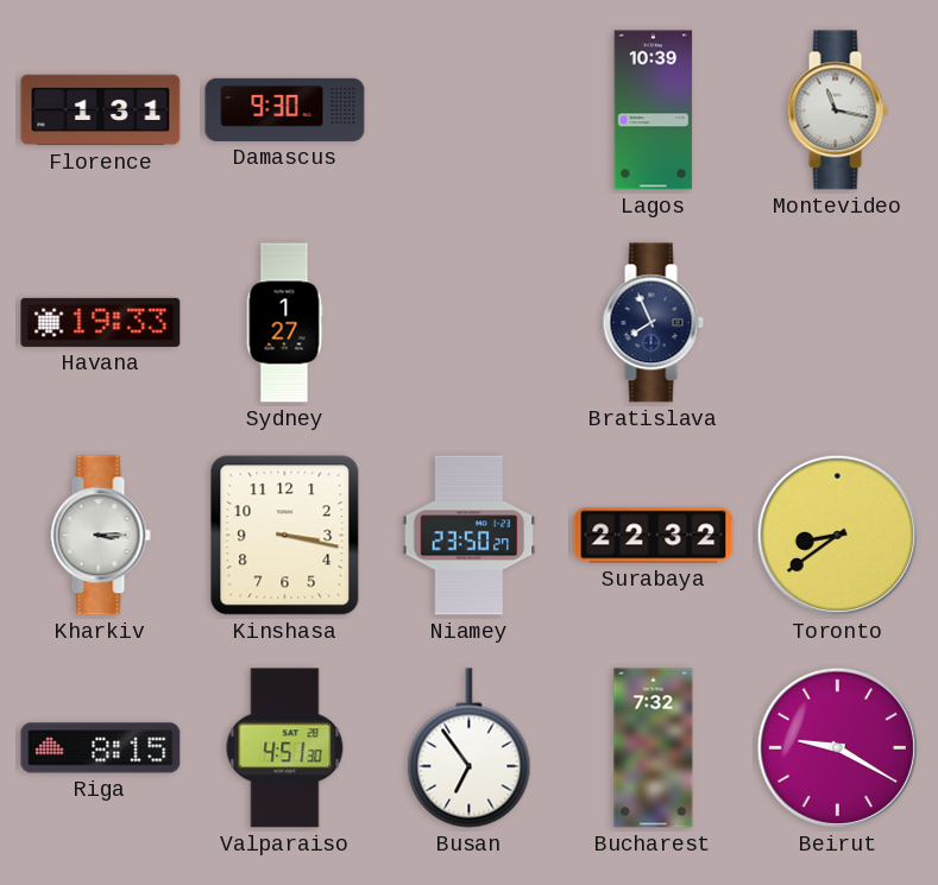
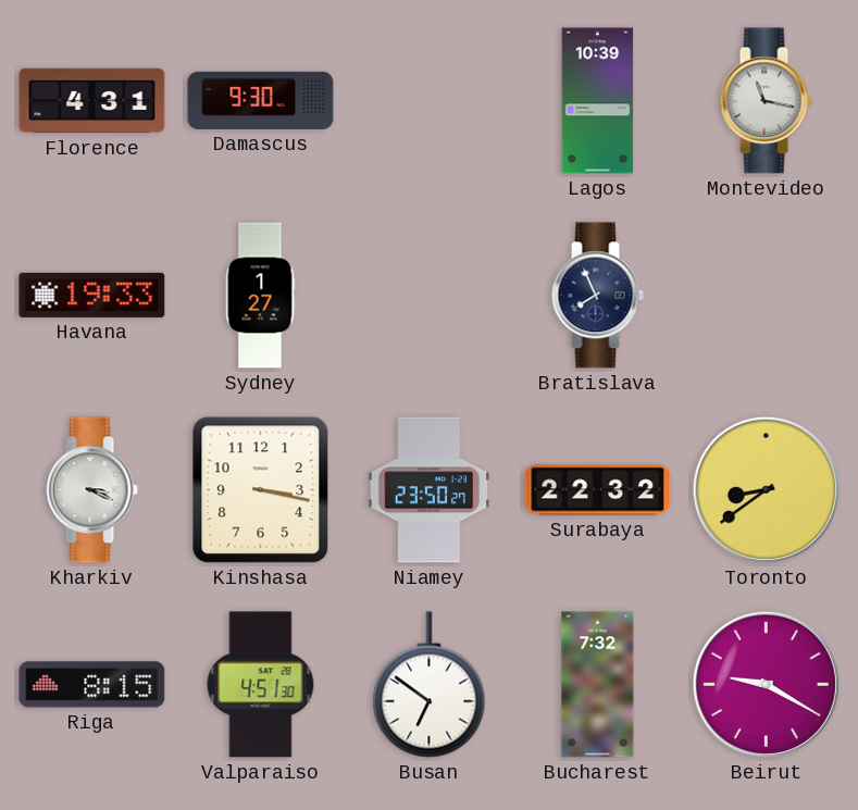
Florence: 1:31 -> 4:31
Kharkiv: 3:15 -> 3:19
Busan: 6:54 -> 6:51
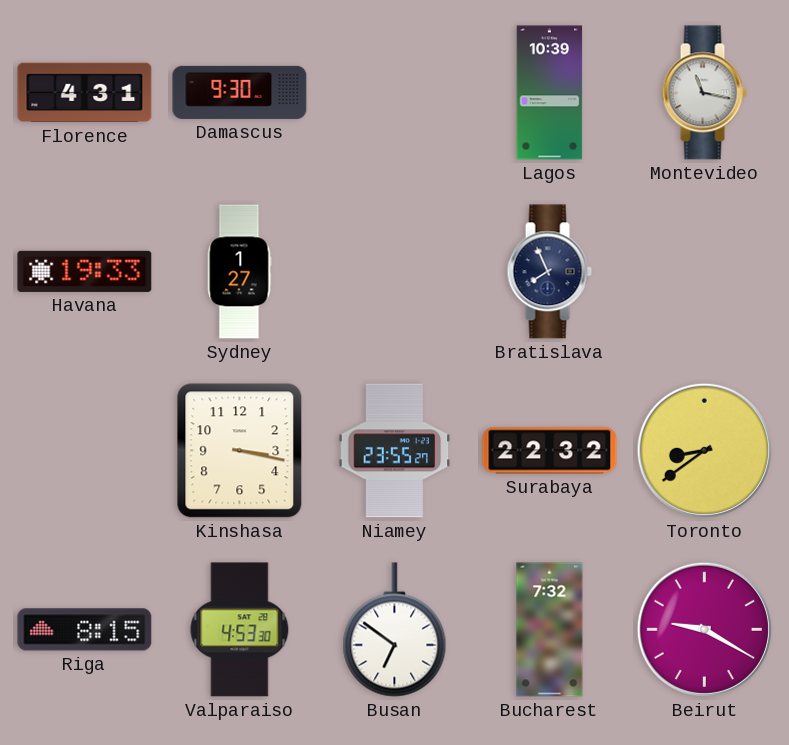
Kharkiv: 3:19 -> none
Niamey: 23:50 -> 23:55
Valparaiso: 4:51 -> 4:53
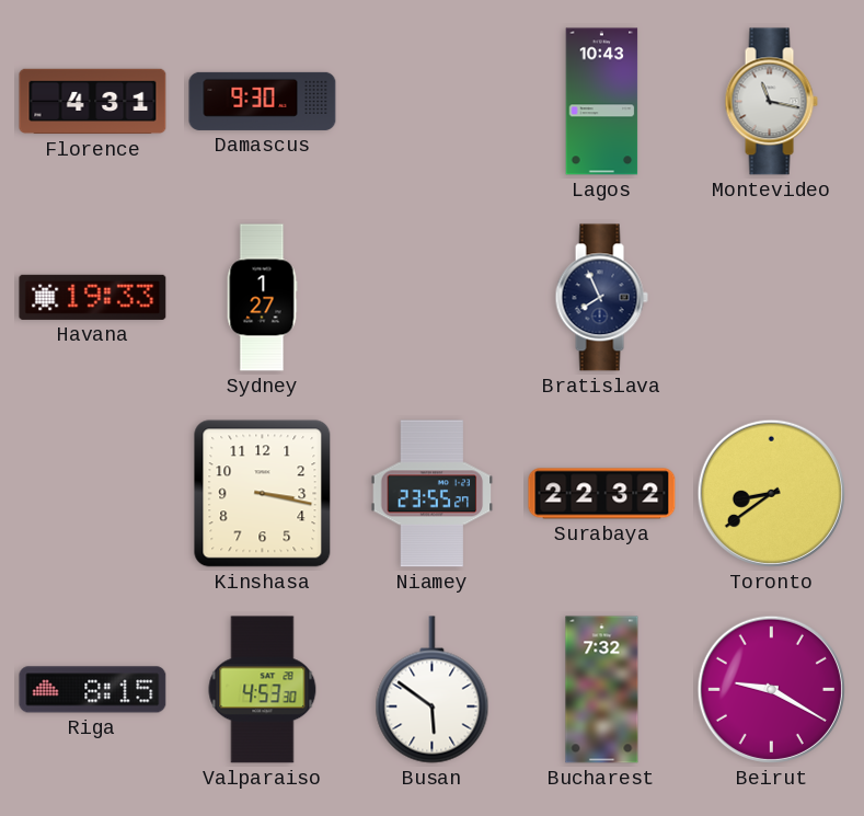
Lagos: 10:39 -> 10:43
Busan: 6:51 -> 5:51
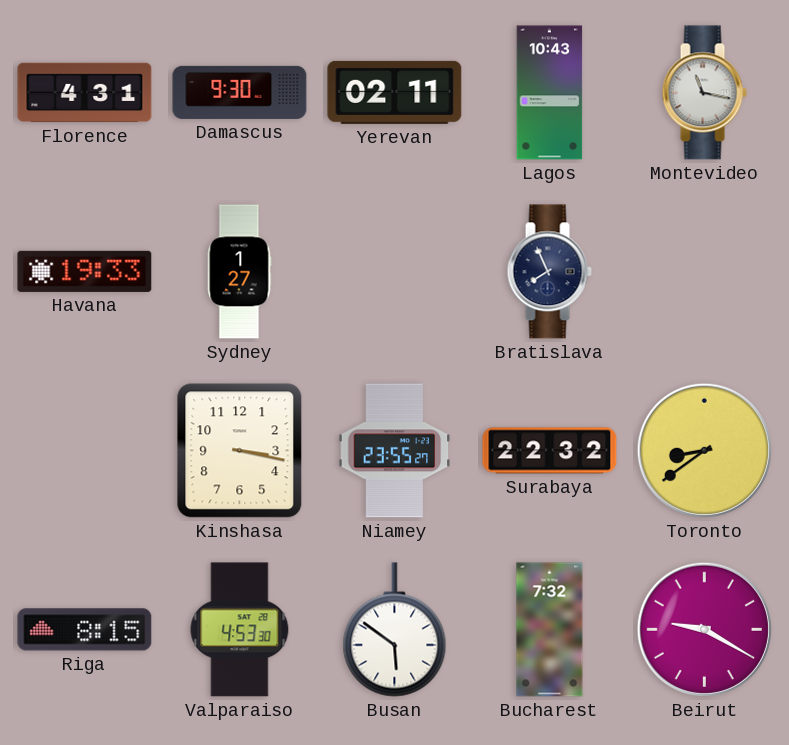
Yerevan: none -> 02:11
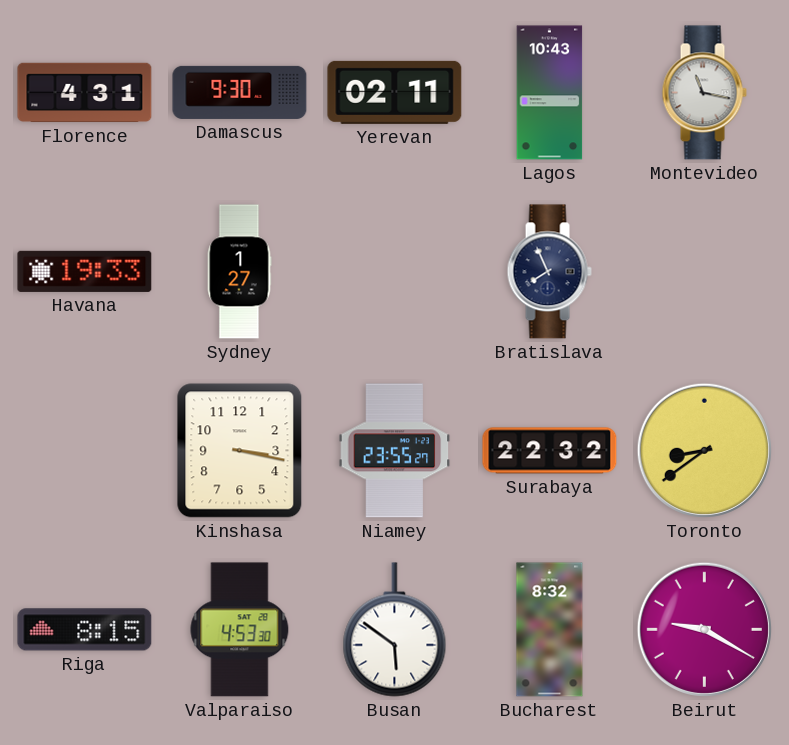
Bucharest: 7:32 -> 8:32
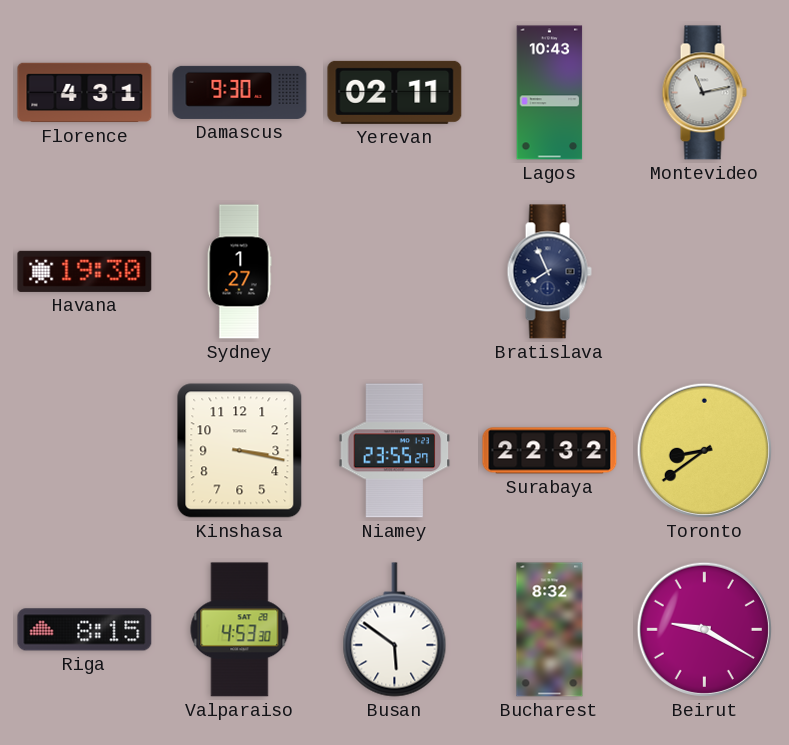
Montevideo: 11:17 -> 11:13
Havana: 19:33 -> 19:30
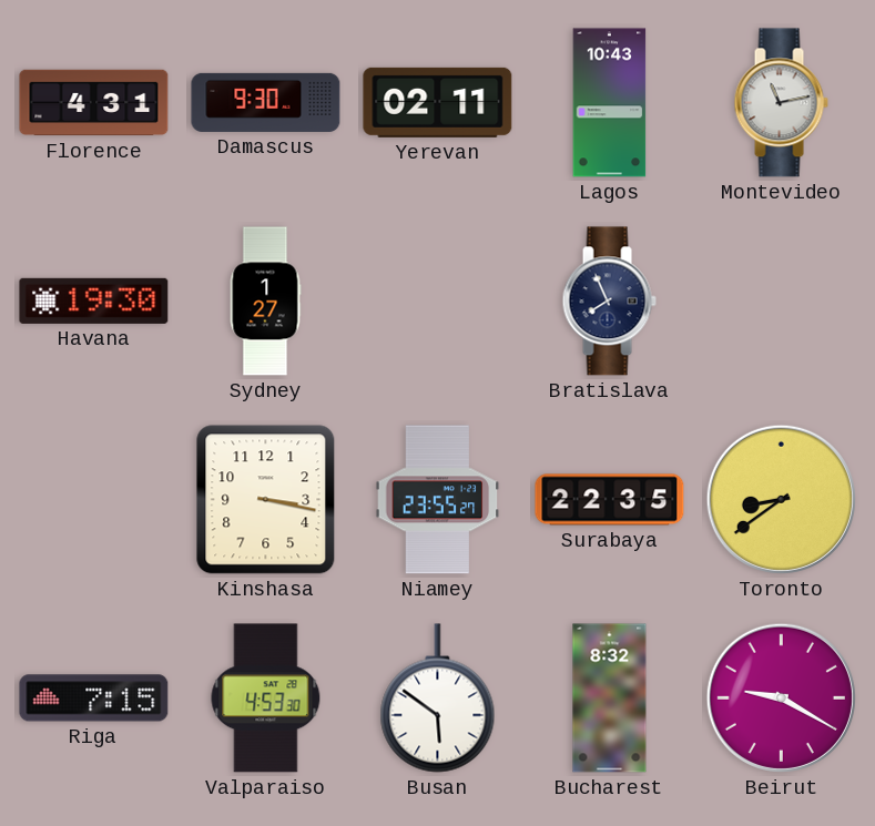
Surabaya: 22:32 -> 22:35
Riga: 8:15 -> 7:15
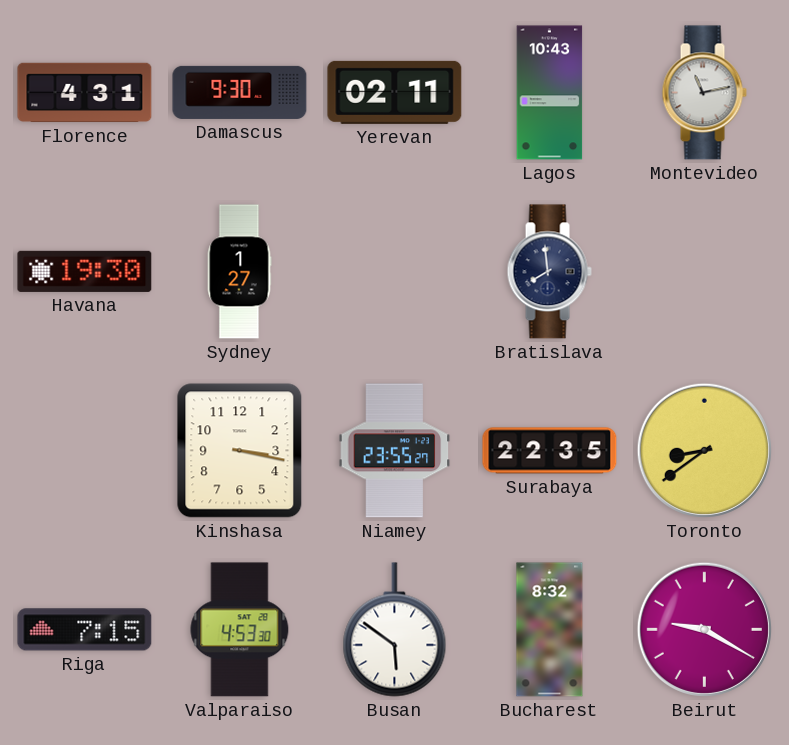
Bratislava: 7:56 -> 7:59
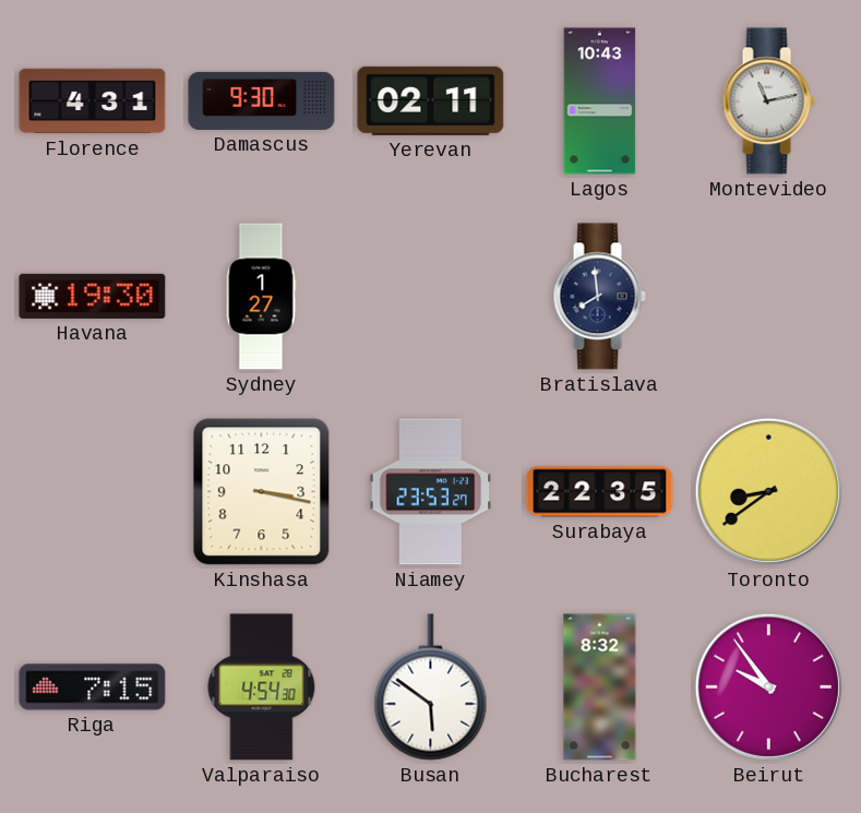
Niamey: 23:55 -> 23:53
Valparaiso: 4:53 -> 4:54
Beirut: 9:20 -> 9:54
